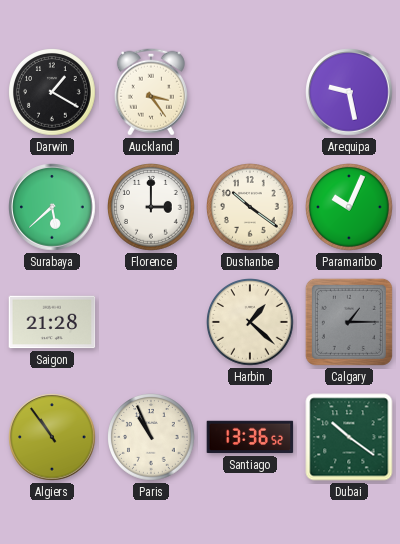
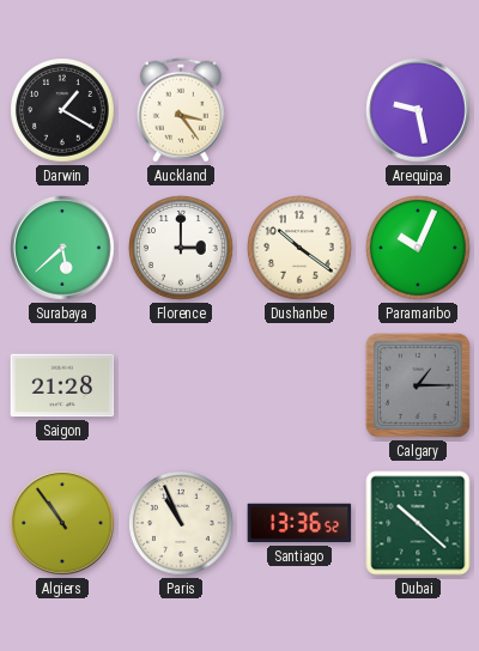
Harbin: 1:22 -> none
Dubai: 10:21 -> 10:22
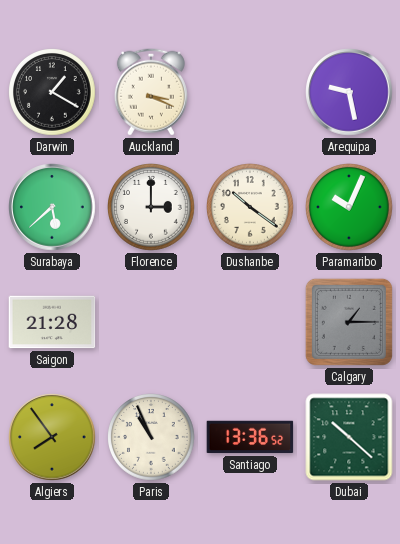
Auckland: 3:24 -> 3:19
Algiers: 10:54 -> 7:54
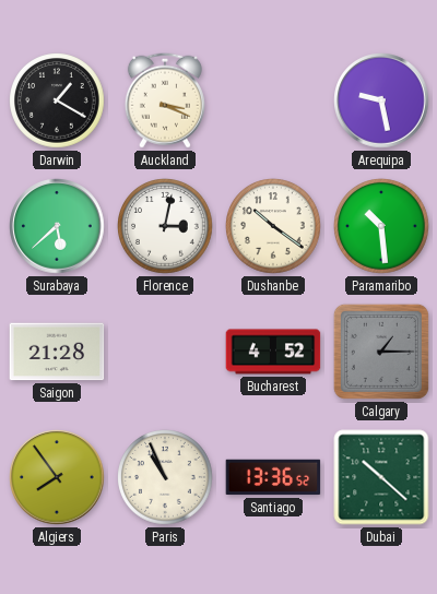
Florence: 3:00 -> 3:02
Paramaribo: 10:04 -> 10:29
Bucharest: none -> 4:52
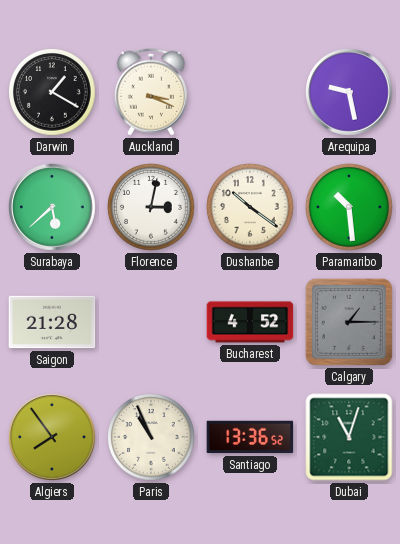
Dubai: 10:22 -> 11:03
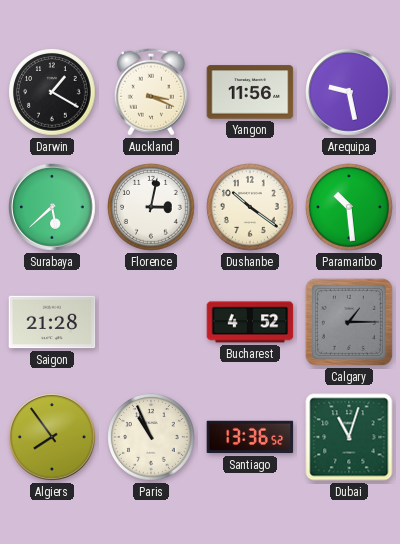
Yangon: none -> 11:56
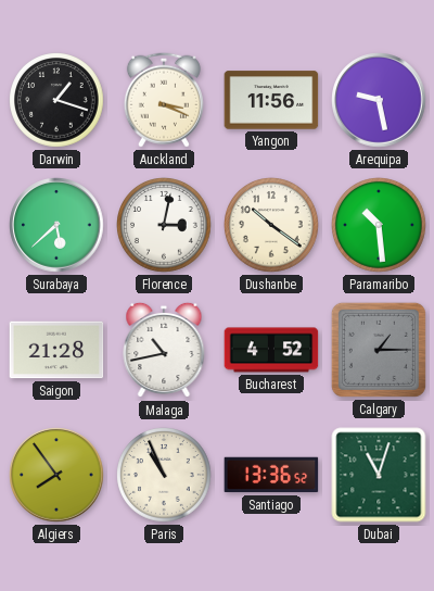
Darwin: 1:20 -> 1:18
Malaga: none -> 10:43
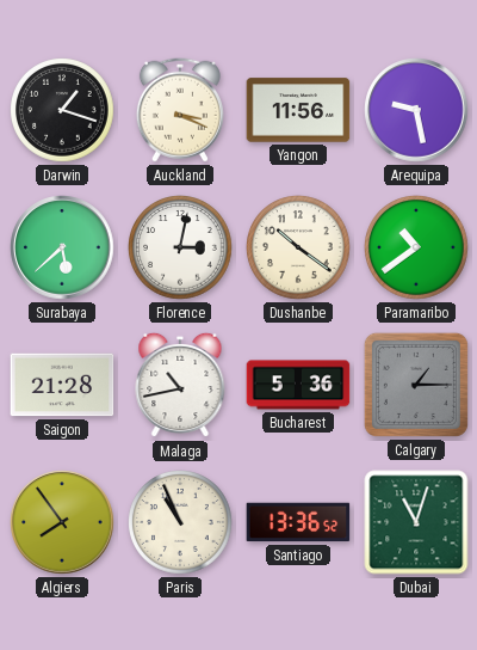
Paramaribo: 10:29 -> 10:39
Bucharest: 4:52 -> 5:36
